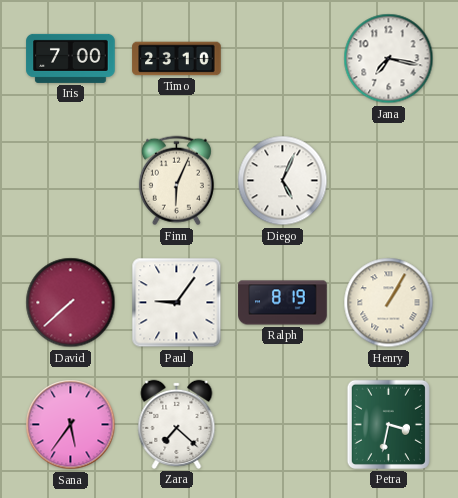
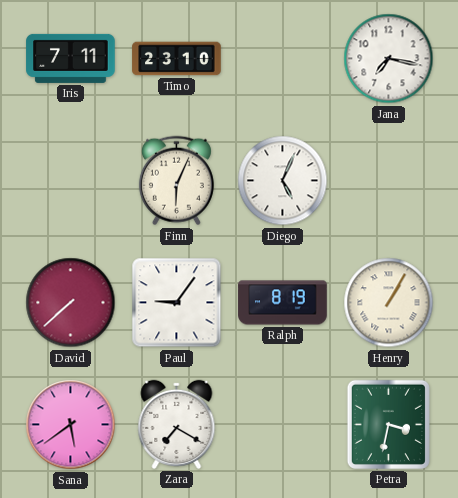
Iris: 7:00 -> 7:11
Sana: 5:36 -> 5:39
Zara: 7:22 -> 7:20
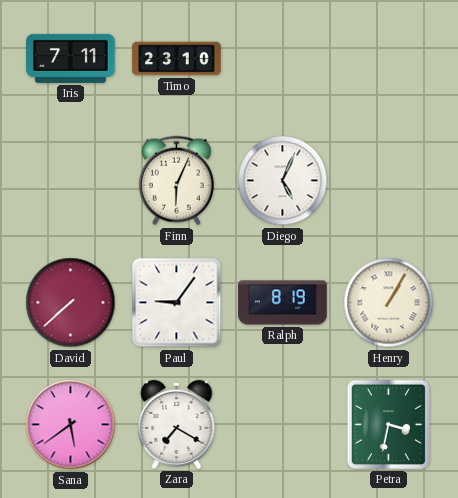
Jana: 7:17 -> none
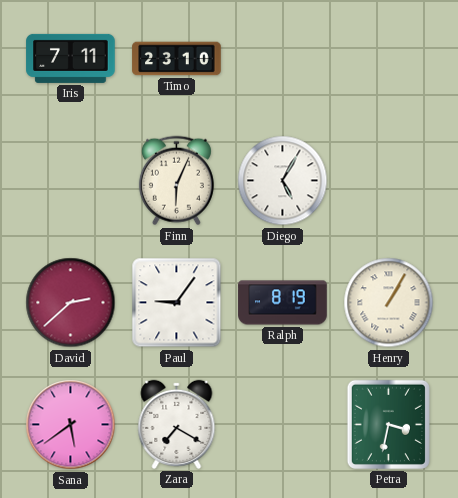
Diego: 5:04 -> 5:05
David: 7:38 -> 2:38
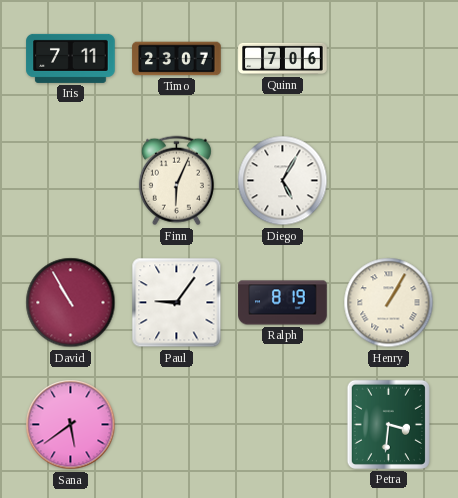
Timo: 23:10 -> 23:07
Quinn: none -> 7:06
David: 2:38 -> 10:55
Zara: 7:20 -> none
Petra: 3:32 -> 3:31
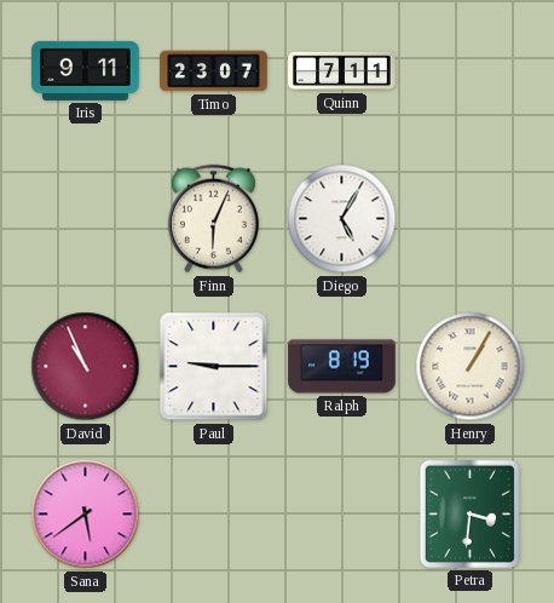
Iris: 7:11 -> 9:11
Quinn: 7:06 -> 7:11
David: 10:55 -> 10:56
Paul: 9:06 -> 9:15
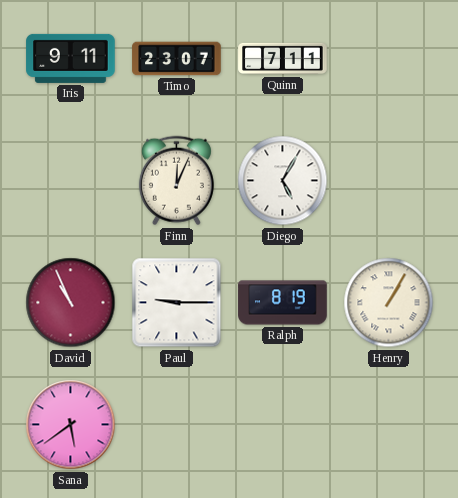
Finn: 6:04 -> 12:04
Petra: 3:31 -> none
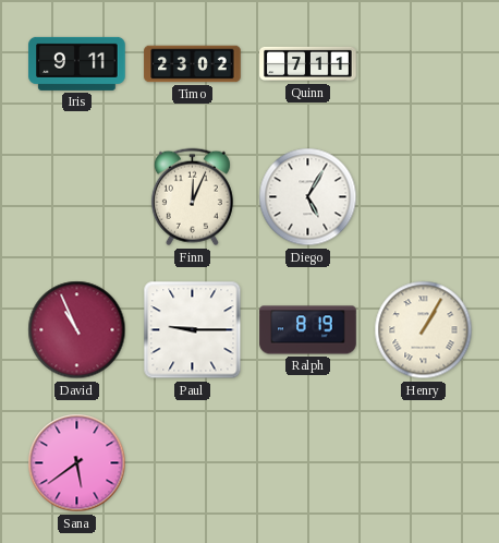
Timo: 23:07 -> 23:02
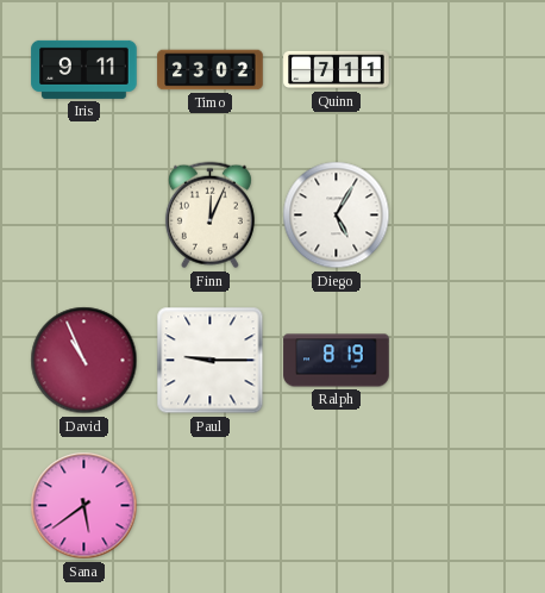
Henry: 1:05 -> none
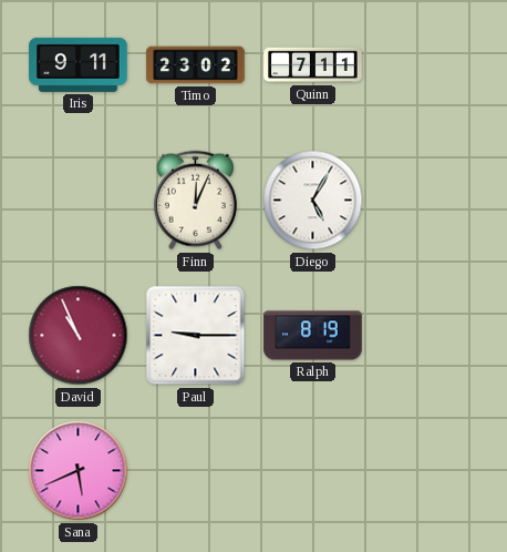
Sana: 5:39 -> 5:41
